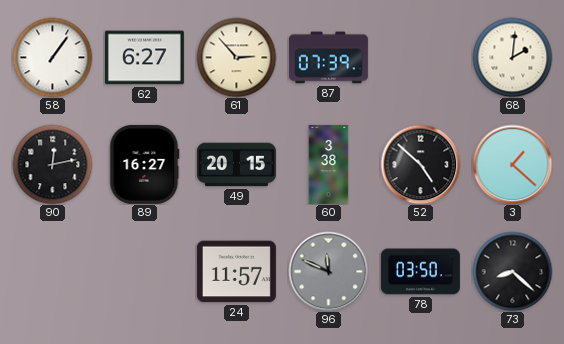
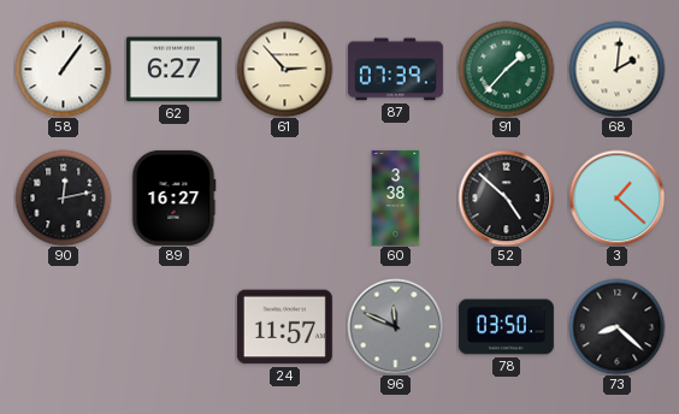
91: none -> 1:37
49: 20:15 -> none
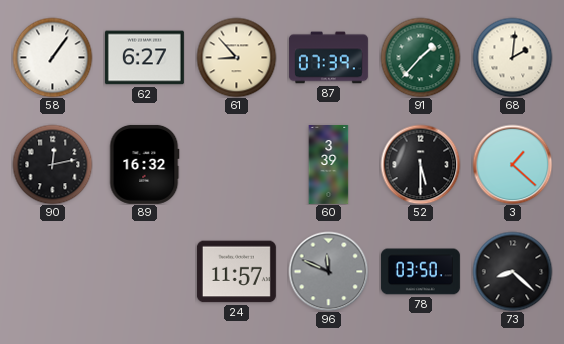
61: 2:53 -> 8:53
89: 16:27 -> 16:32
60: 3:38 -> 3:39
52: 4:52 -> 5:30
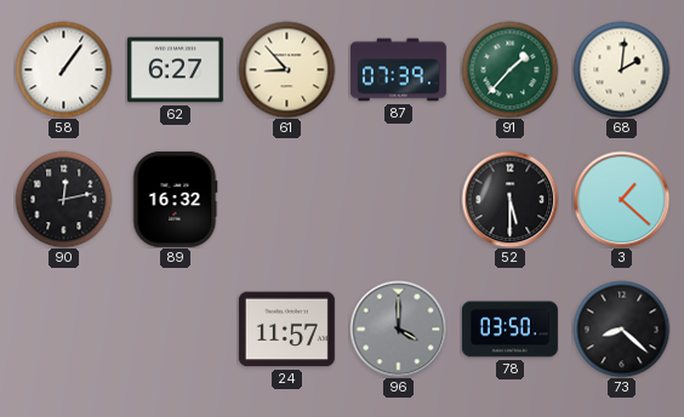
60: 3:39 -> none
96: 11:49 -> 4:00
